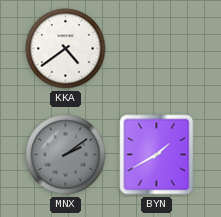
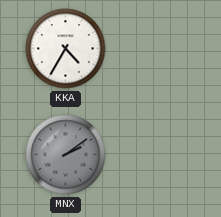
KKA: 4:39 -> 4:35
BYN: 1:40 -> none
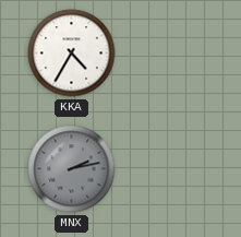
MNX: 2:09 -> 2:13
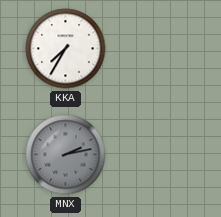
KKA: 4:35 -> 7:35
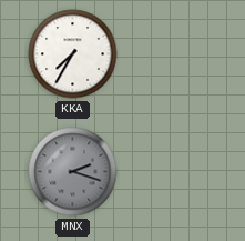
MNX: 2:13 -> 2:18
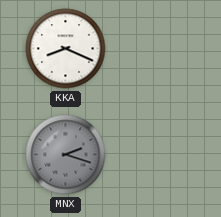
KKA: 7:35 -> 8:19
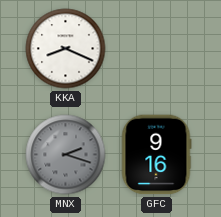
GFC: none -> 9:16
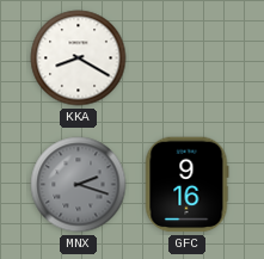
KKA: 8:19 -> 8:20
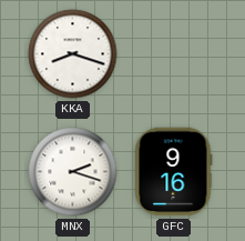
KKA: 8:20 -> 8:18
MNX dial: grey -> white
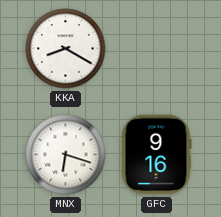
KKA: 8:18 -> 8:20
MNX: 2:18 -> 6:18
